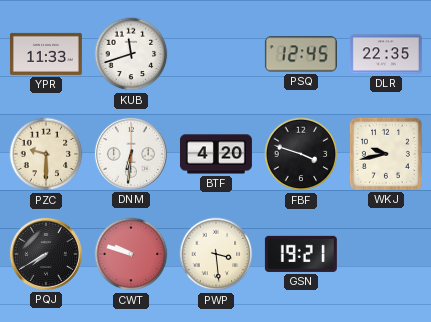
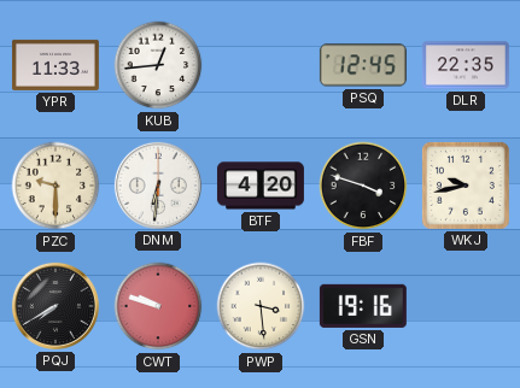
KUB: 11:42 -> 12:44
GSN: 19:21 -> 19:16
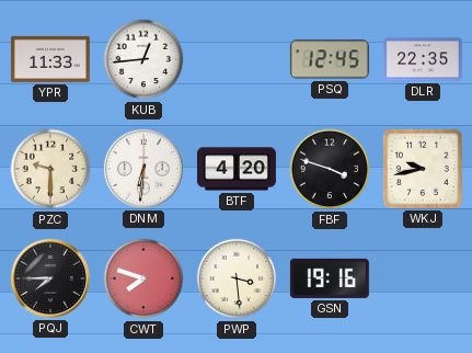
PQJ: 7:40 -> 7:45
CWT: 9:48 -> 7:48
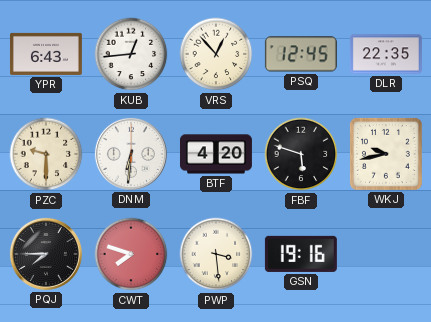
YPR: 11:33 -> 6:43
VRS: none -> 12:53
FBF: 3:48 -> 5:48
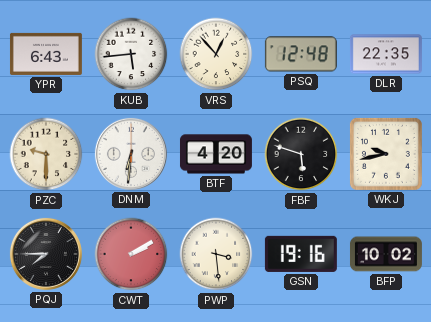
KUB: 12:44 -> 5:44
PSQ: 12:45 -> 12:48
CWT: 7:48 -> 2:10
BFP: none -> 10:02
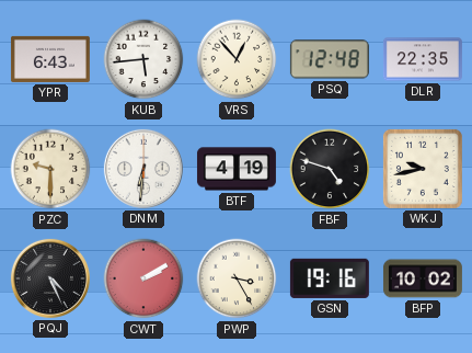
BTF: 4:20 -> 4:19
FBF: 5:48 -> 4:48
PQJ: 7:45 -> 4:26
PWP: 3:29 -> 3:25
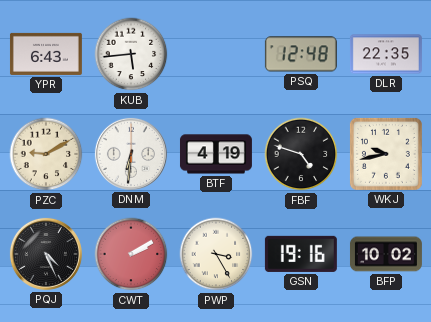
VRS: 12:53 -> none
PZC: 9:30 -> 9:10
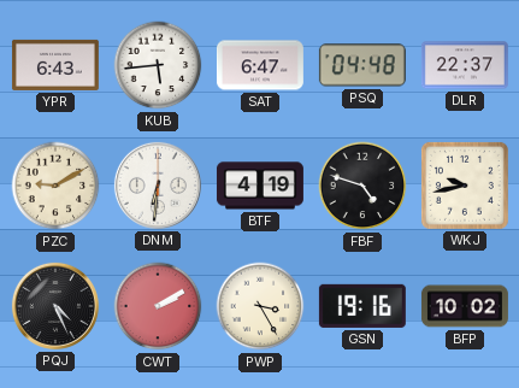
SAT: none -> 6:47
PSQ: 12:48 -> 04:48
DLR: 22:35 -> 22:37
